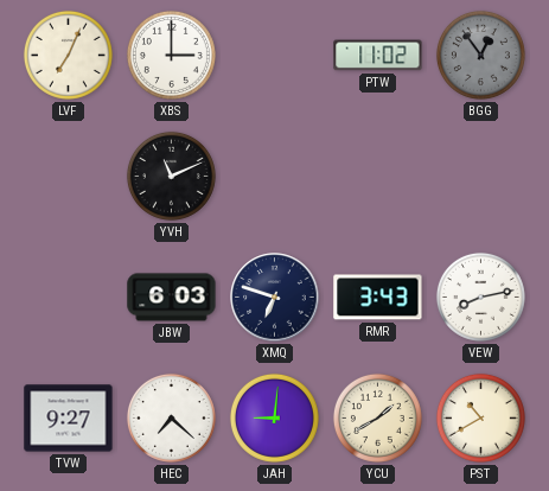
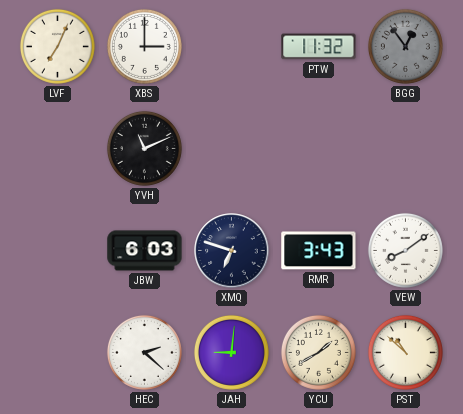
PTW: 11:02 -> 11:32
VEW: 8:13 -> 8:09
TVW: 9:27 -> none
HEC: 7:22 -> 2:22
PST: 10:40 -> 10:52
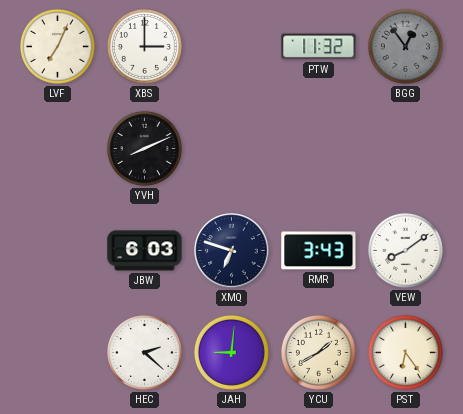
YVH: 11:11 -> 8:11
PST: 10:52 -> 6:24
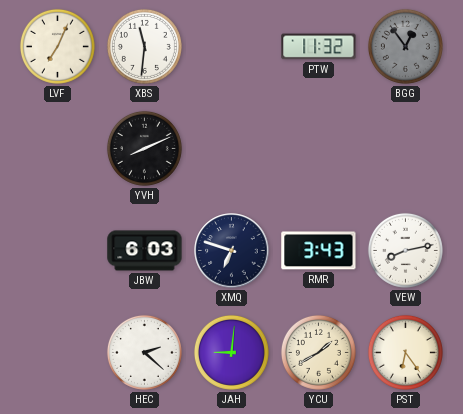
XBS: 3:00 -> 11:31
VEW: 8:09 -> 8:13
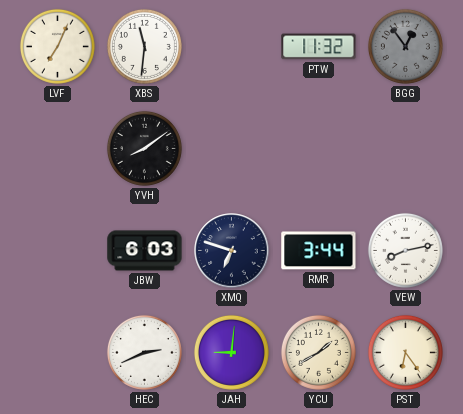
YVH: 8:11 -> 8:09
RMR: 3:43 -> 3:44
HEC: 2:22 -> 2:41
